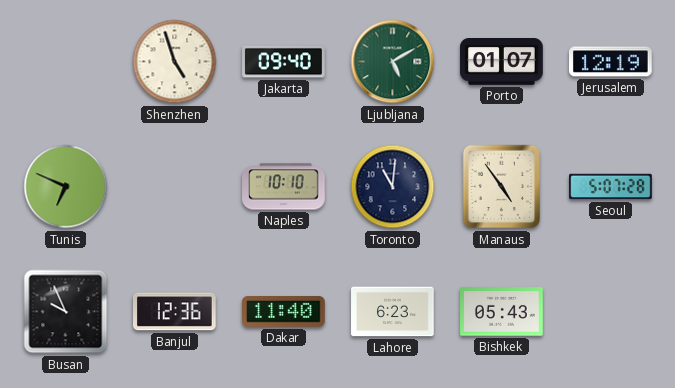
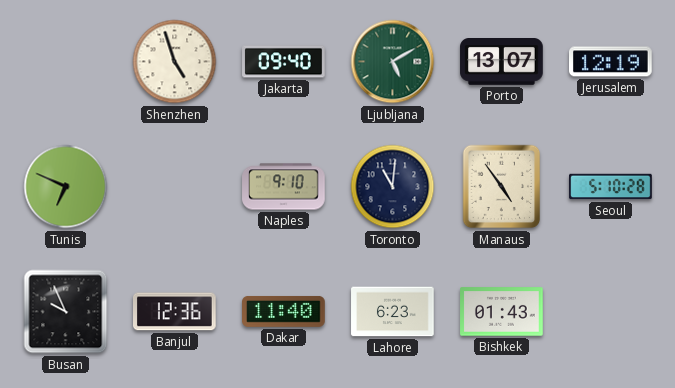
Porto: 01:07 -> 13:07
Naples: 10:10 -> 9:10
Seoul: 5:07 -> 5:10
Bishkek: 05:43 -> 01:43
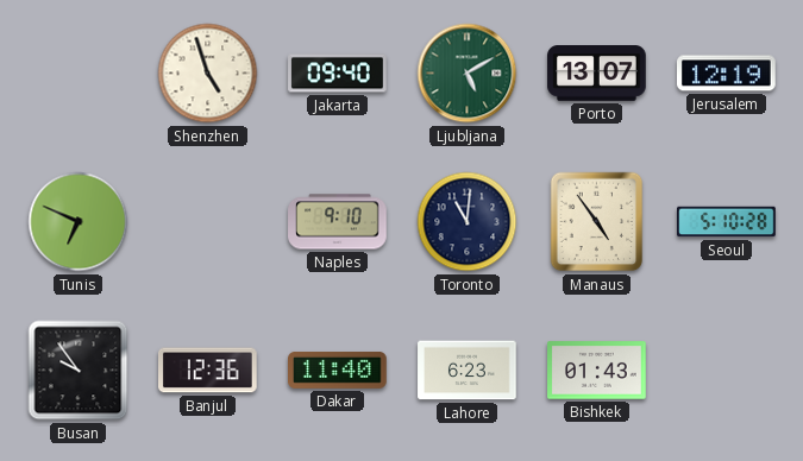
Busan: 9:56 -> 9:54
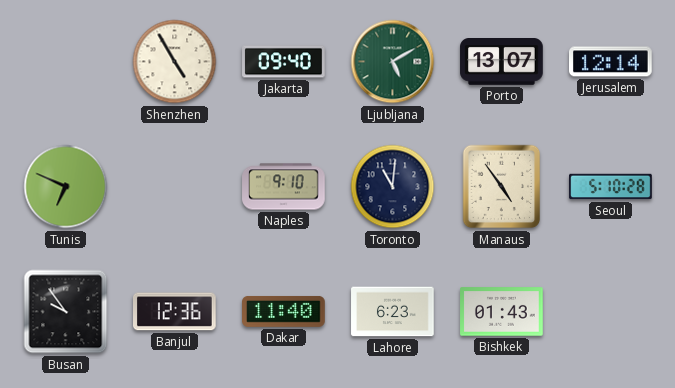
Shenzhen: 4:57 -> 4:55
Jerusalem: 12:19 -> 12:14
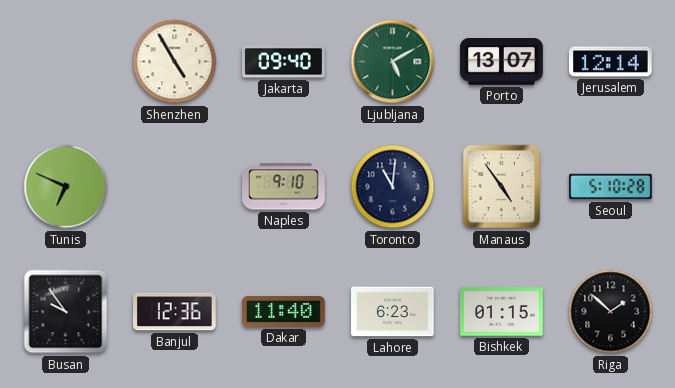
Bishkek: 01:43 -> 01:15
Riga: none -> 1:52
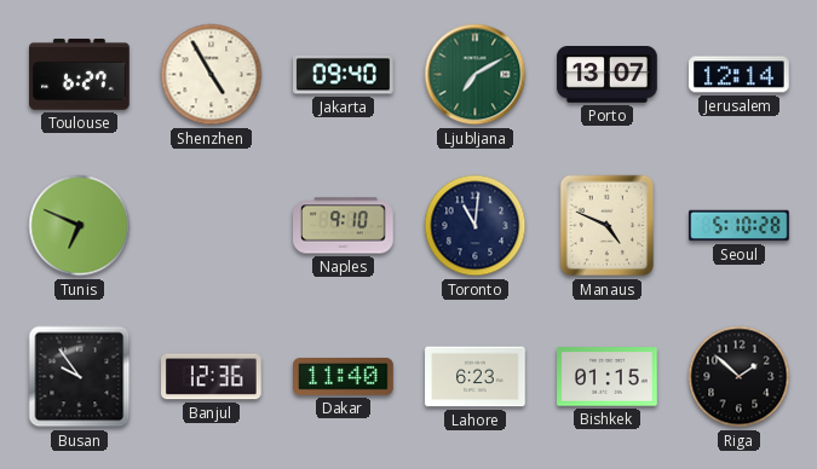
Toulouse: none -> 6:27
Ljubljana: 5:10 -> 7:10
Manaus: 4:54 -> 4:49
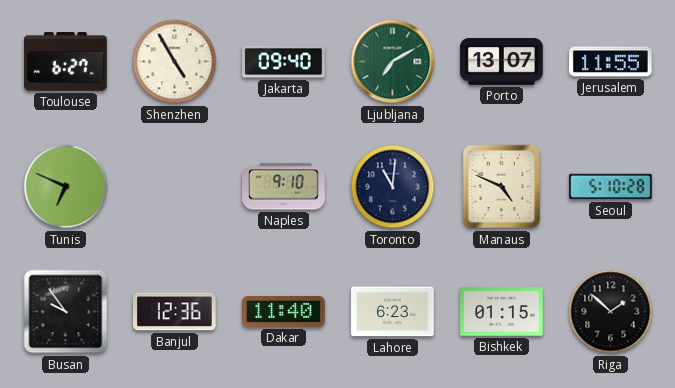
Jerusalem: 12:14 -> 11:55
